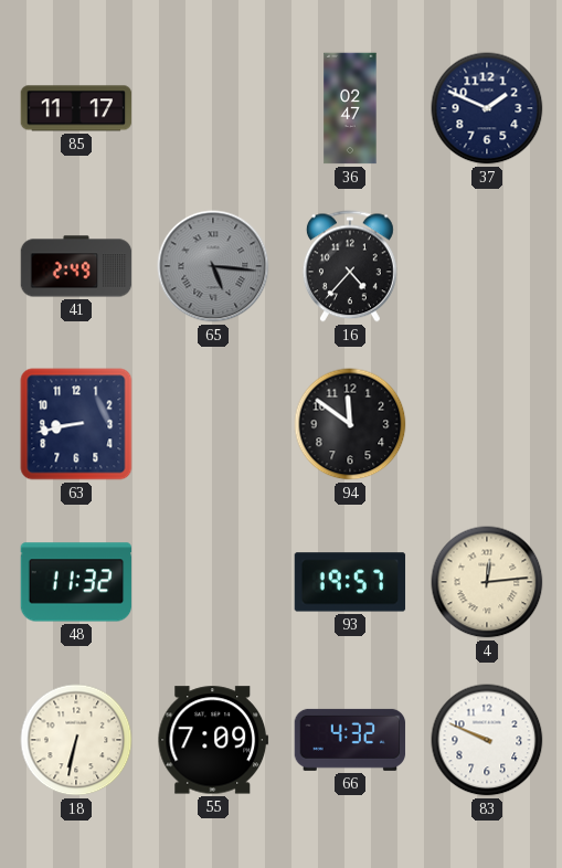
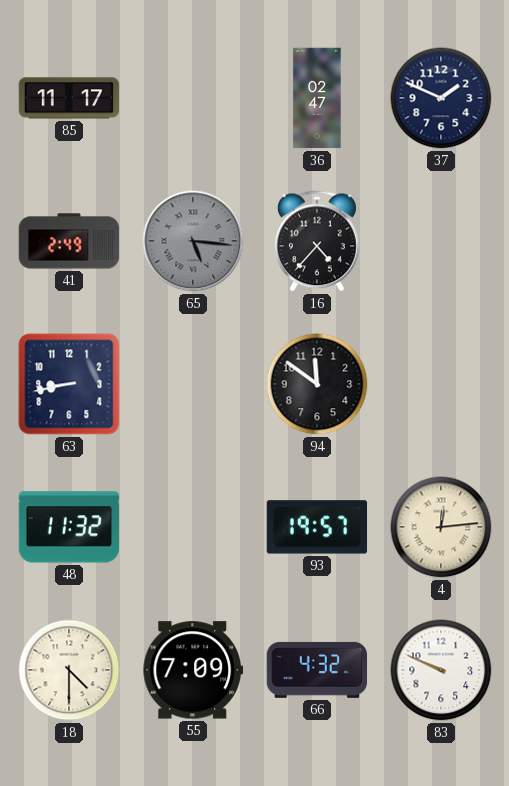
18: 6:32 -> 4:30
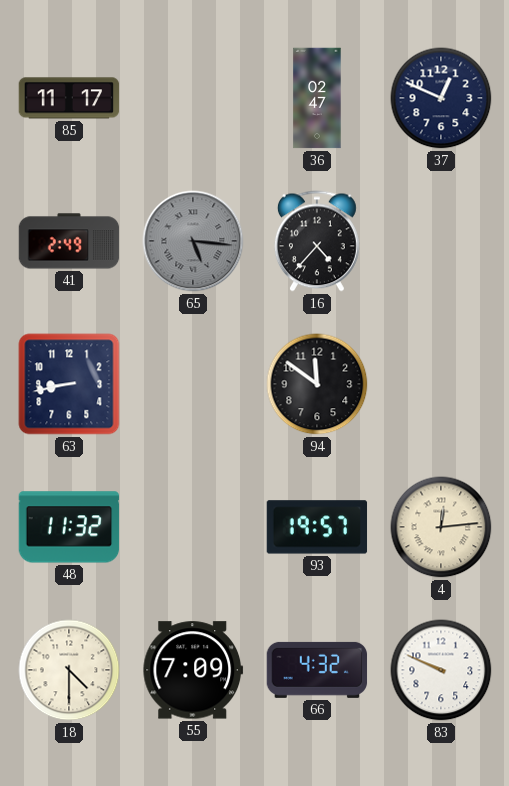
37: 1:49 -> 12:49
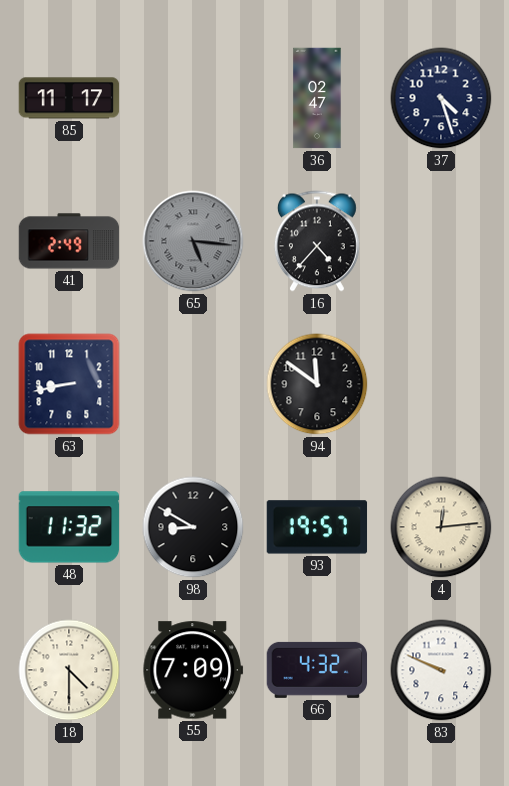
37: 12:49 -> 4:27
98: none -> 8:50
